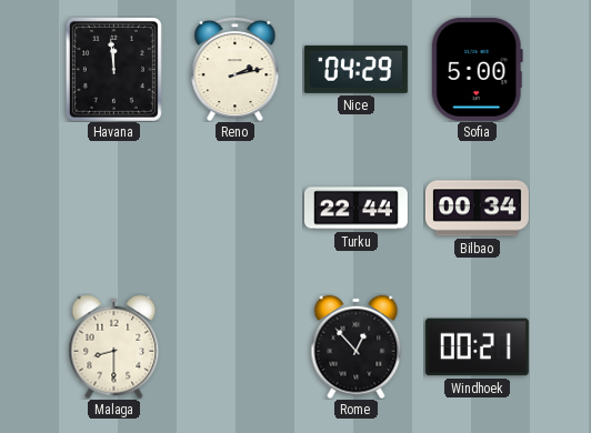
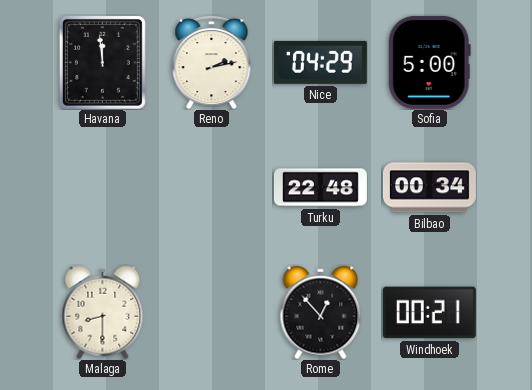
Turku: 22:44 -> 22:48
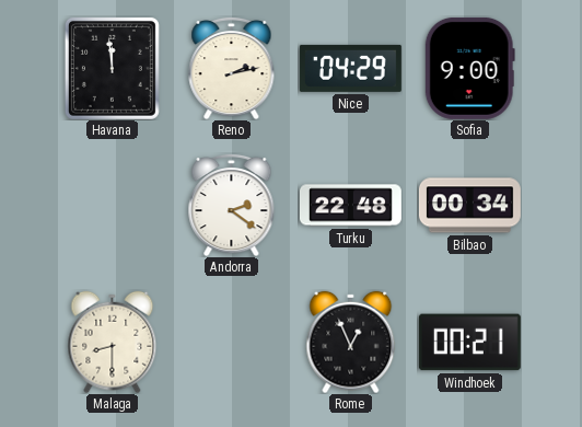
Sofia: 5:00 -> 9:00
Andorra: none -> 2:21
Rome: 12:53 -> 12:56
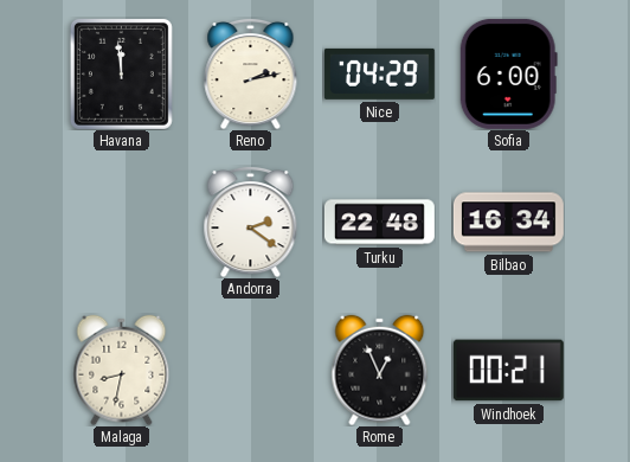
Sofia: 9:00 -> 6:00
Bilbao: 00:34 -> 16:34
Malaga: 8:30 -> 8:32
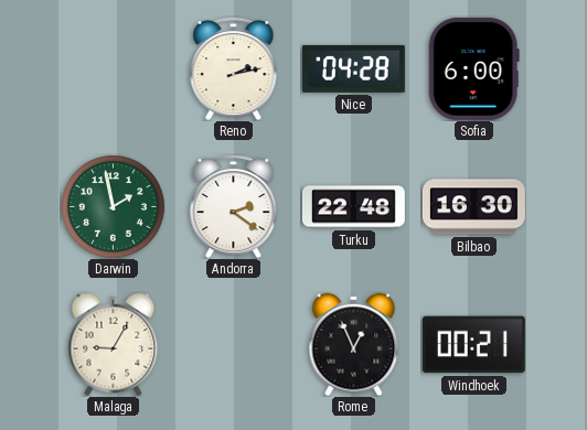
Havana: 11:59 -> none
Nice: 04:29 -> 04:28
Darwin: none -> 1:58
Bilbao: 16:34 -> 16:30
Malaga: 8:32 -> 9:05
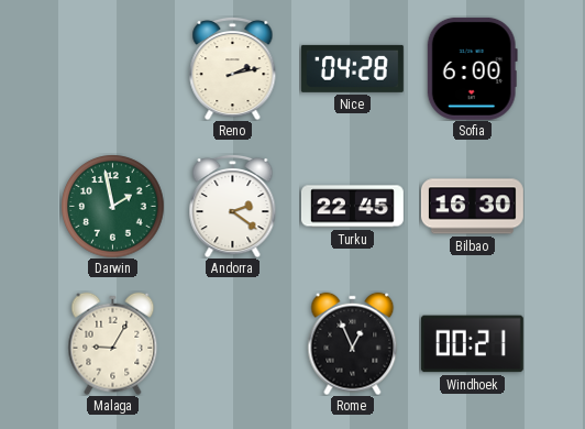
Turku: 22:48 -> 22:45
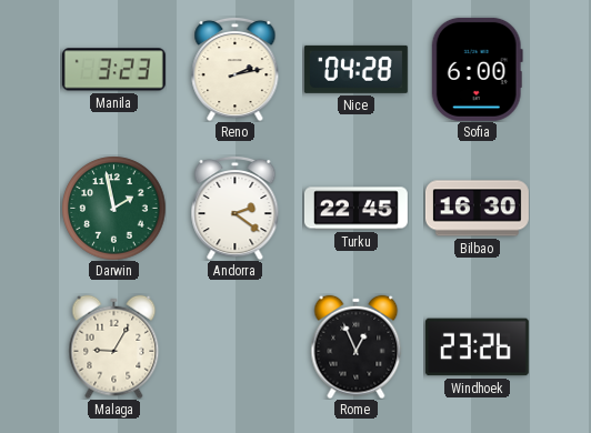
Manila: none -> 3:23
Windhoek: 00:21 -> 23:26
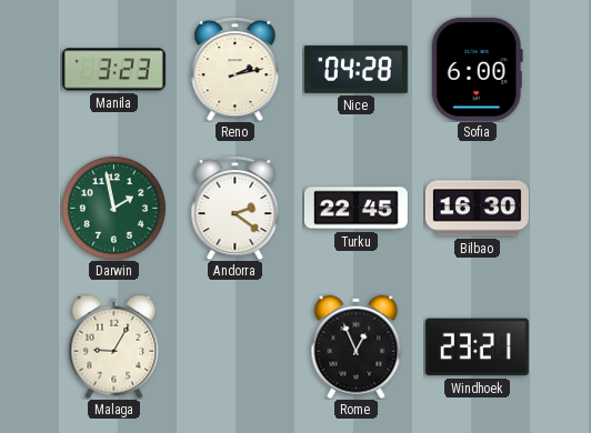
Windhoek: 23:26 -> 23:21
